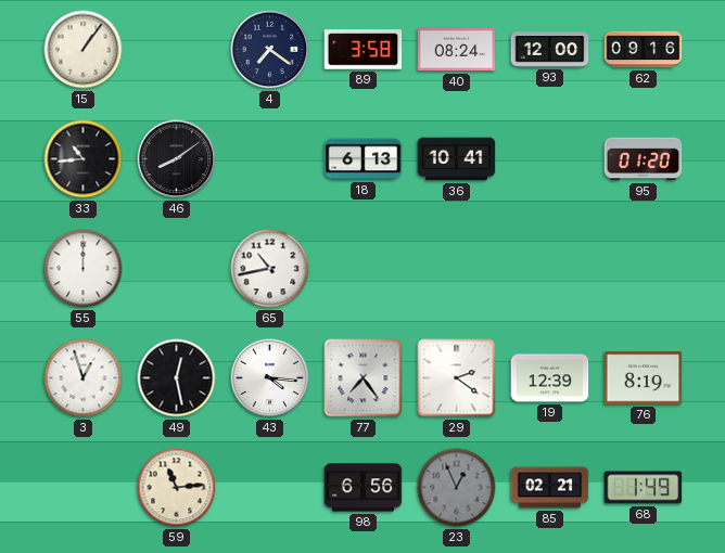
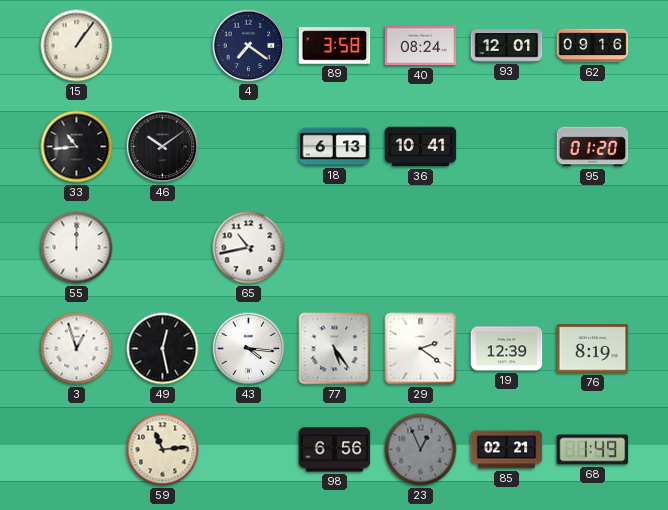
93: 12:00 -> 12:01
46: 8:09 -> 10:09
77: 7:24 -> 5:24
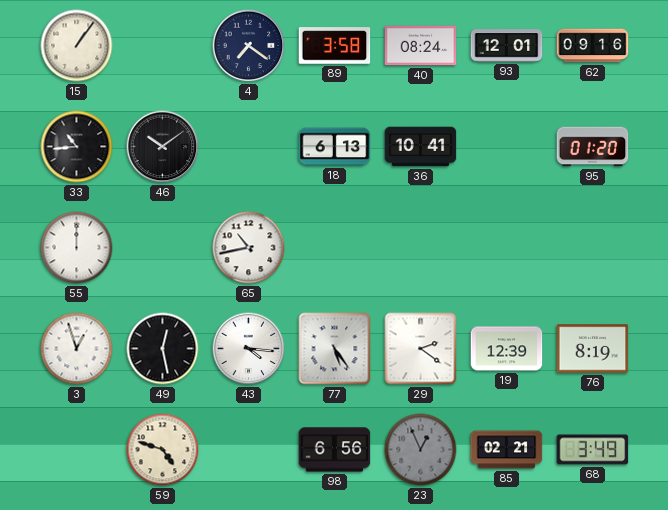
59: 11:14 -> 4:48
68: 1:49 -> 3:49
